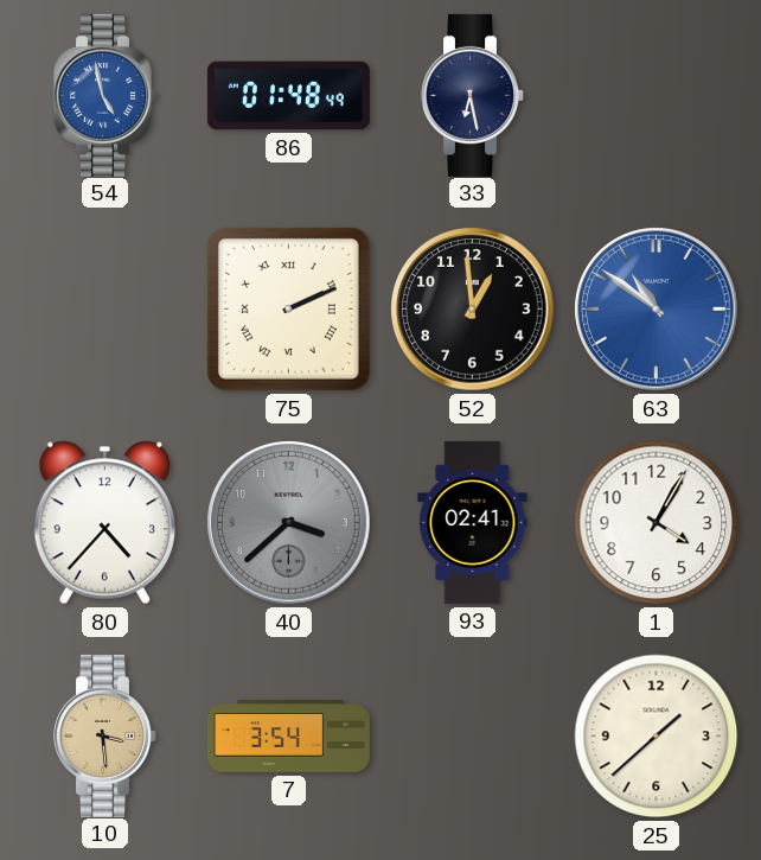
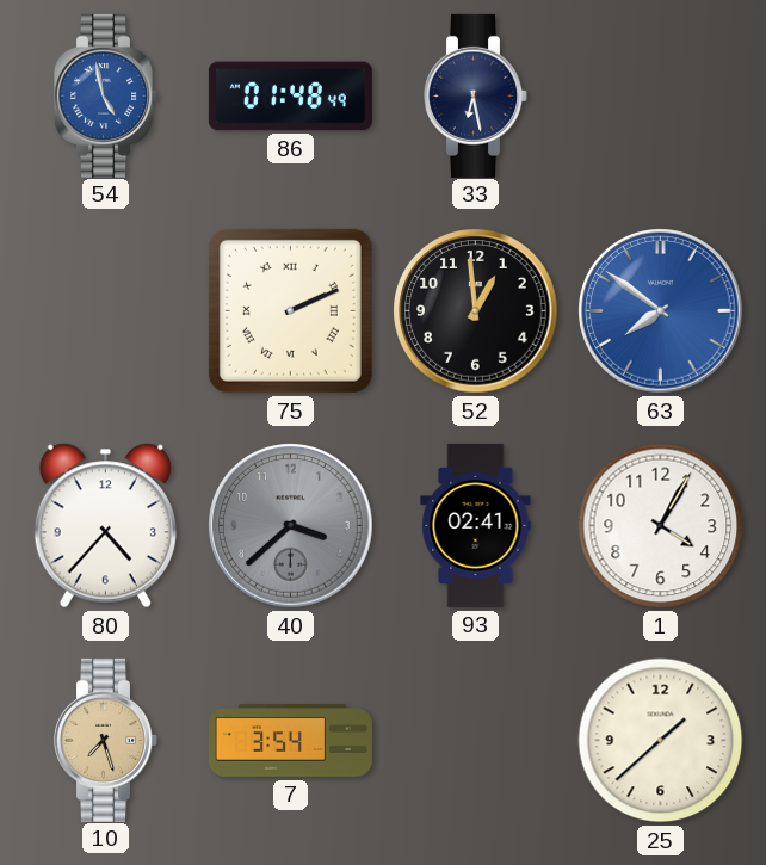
63: 10:51 -> 7:51
10: 3:29 -> 7:27
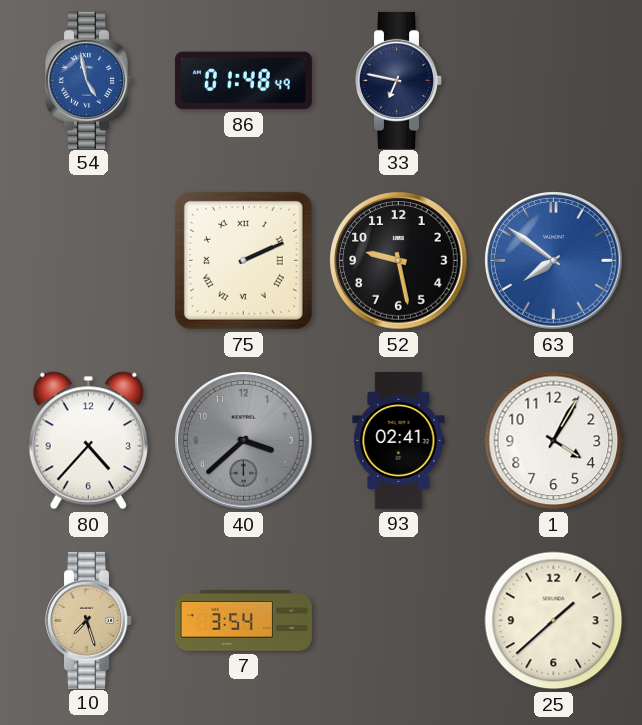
33: 6:28 -> 6:47
52: 12:59 -> 9:28
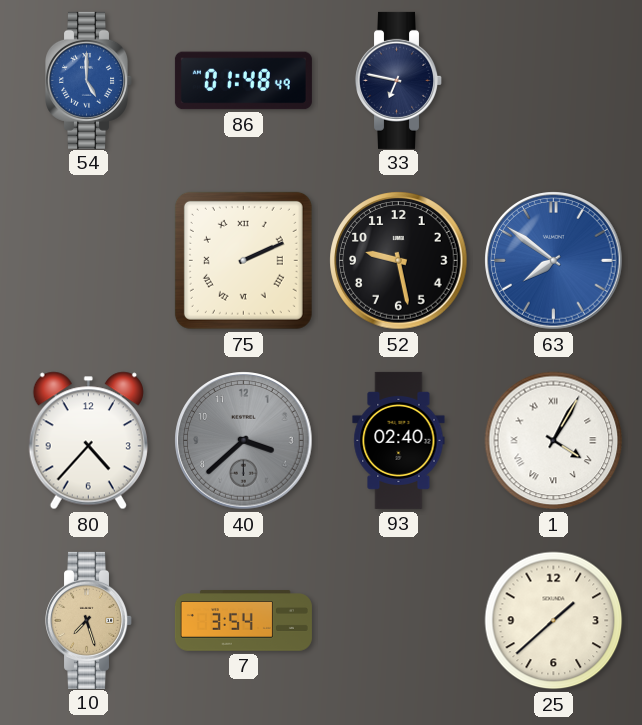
54: 4:58 -> 5:00
93: 02:41 -> 02:40
1 numerals: Arabic -> Roman
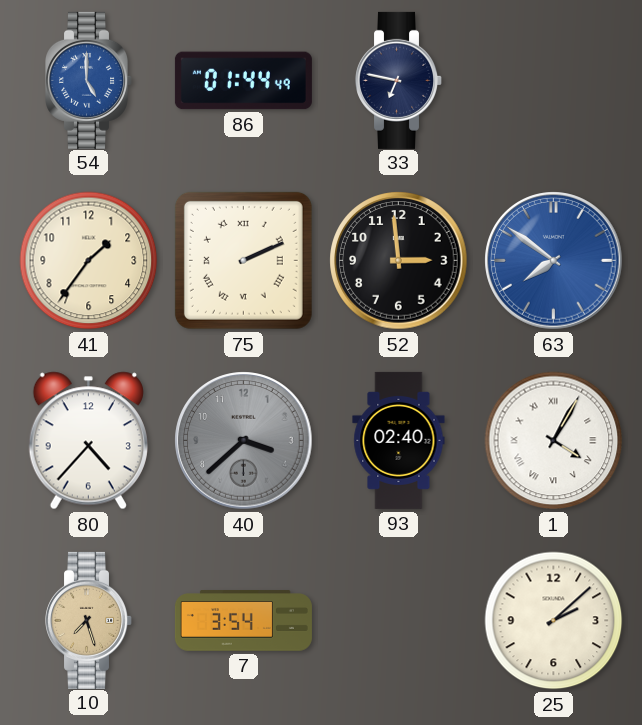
86: 01:48 -> 01:44
41: none -> 1:36
52: 9:28 -> 2:59
25: 1:38 -> 2:08
